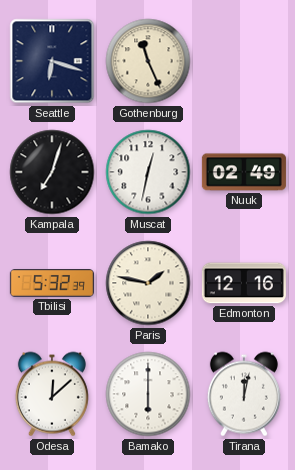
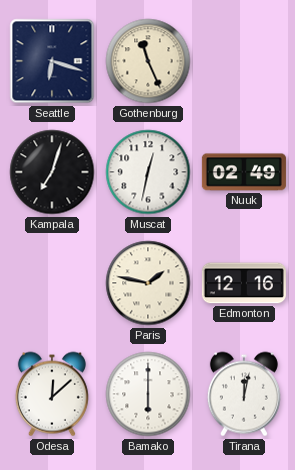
Tbilisi: 5:32 -> none
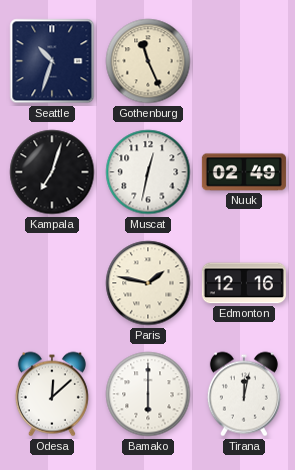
Seattle: 6:18 -> 10:33
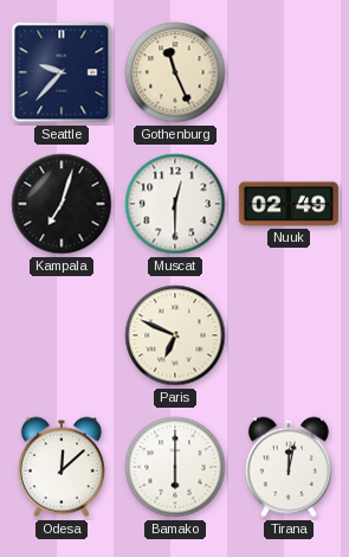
Seattle: 10:33 -> 9:37
Muscat: 12:32 -> 12:30
Paris: 1:47 -> 6:49
Edmonton: 12:16 -> none
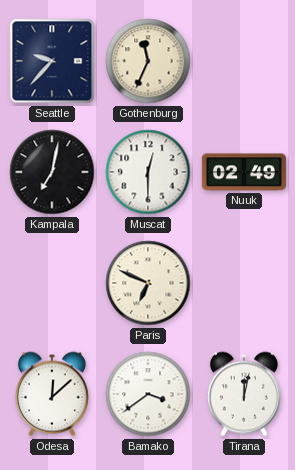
Gothenburg: 11:26 -> 11:34
Kampala: 7:03 -> 7:02
Bamako: 6:00 -> 3:39
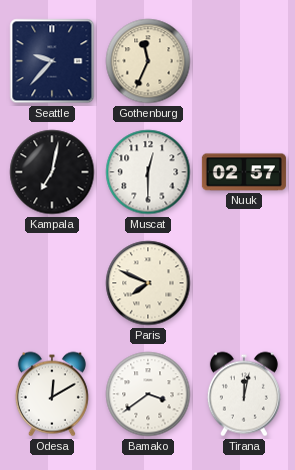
Nuuk: 02:49 -> 02:57
Paris: 6:49 -> 7:49
Odesa: 12:08 -> 12:10
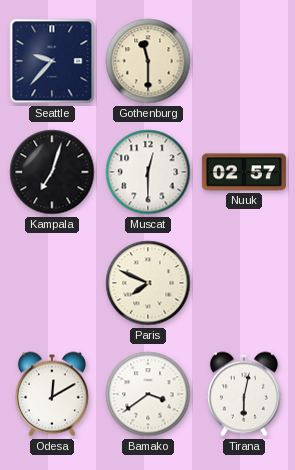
Gothenburg: 11:34 -> 11:30
Kampala: 7:02 -> 7:03
Tirana: 12:02 -> 6:02
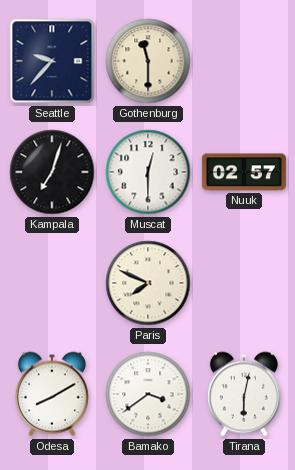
Odesa: 12:10 -> 8:10
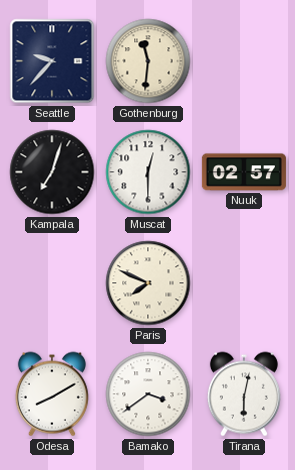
Gothenburg: 11:30 -> 11:31
